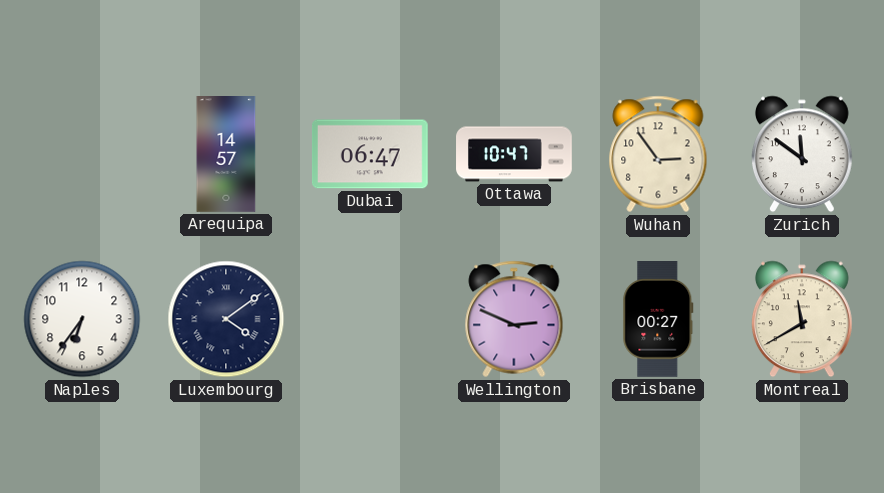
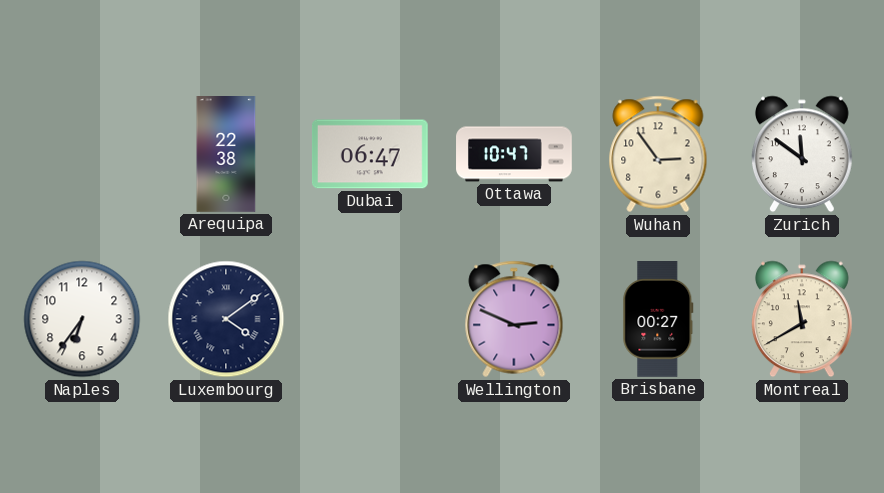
Arequipa: 14:57 -> 22:38
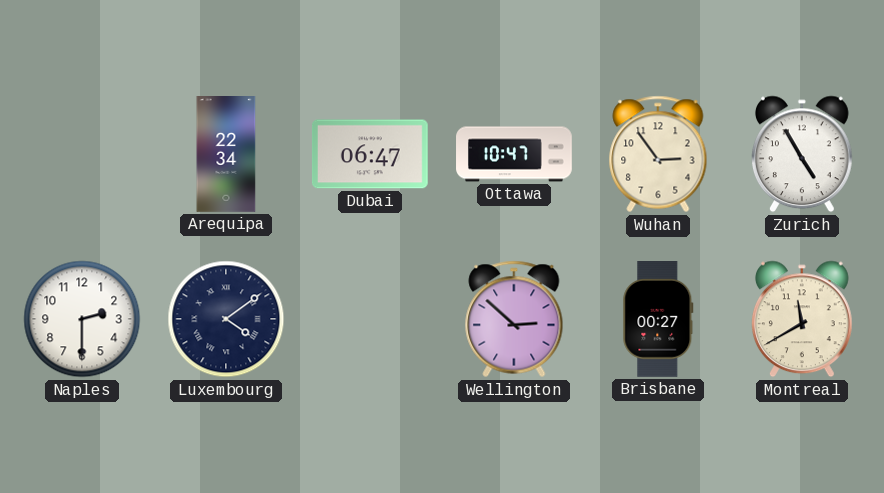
Arequipa: 22:38 -> 22:34
Zurich: 11:51 -> 4:55
Naples: 6:36 -> 2:30
Wellington: 2:49 -> 2:52
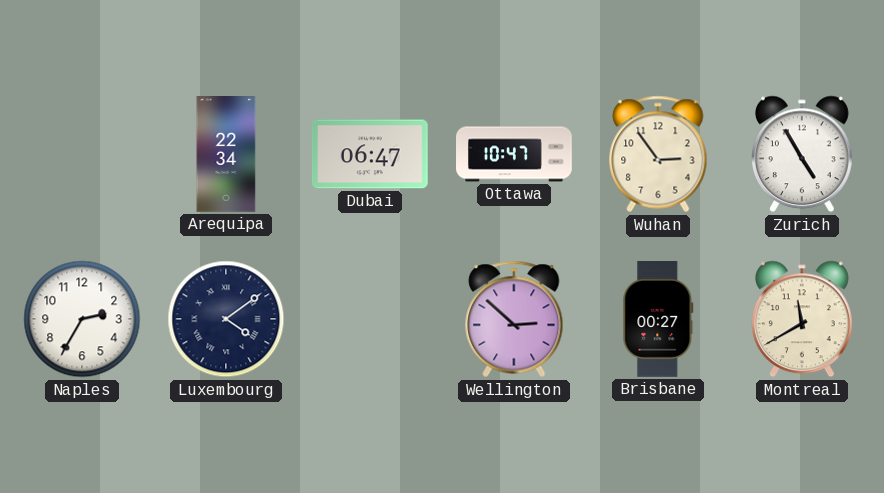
Naples: 2:30 -> 2:35
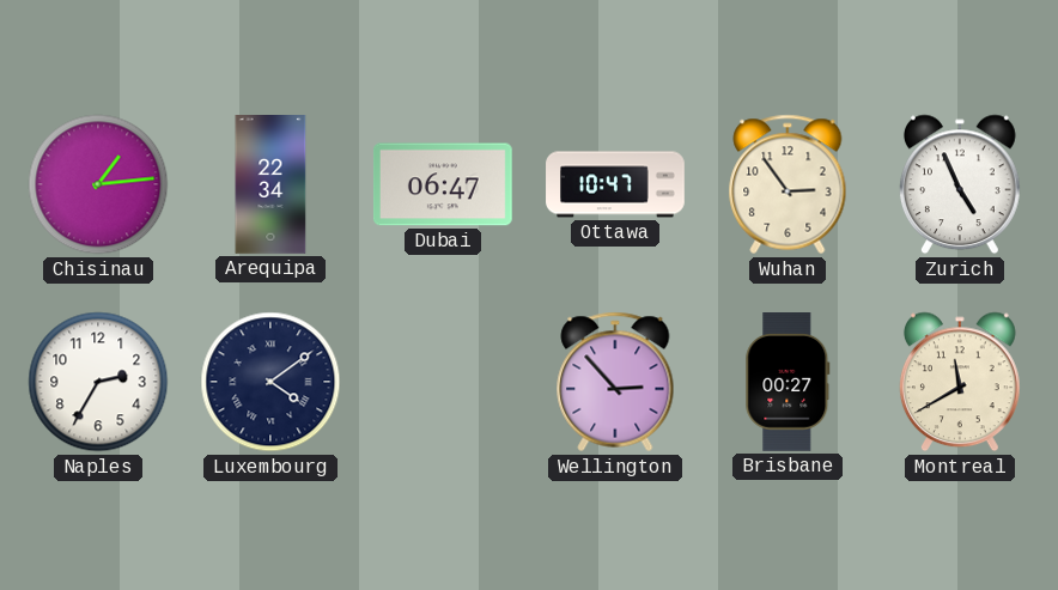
Chisinau: none -> 1:14
Zurich: 4:55 -> 4:56
Wellington: 2:52 -> 2:53
